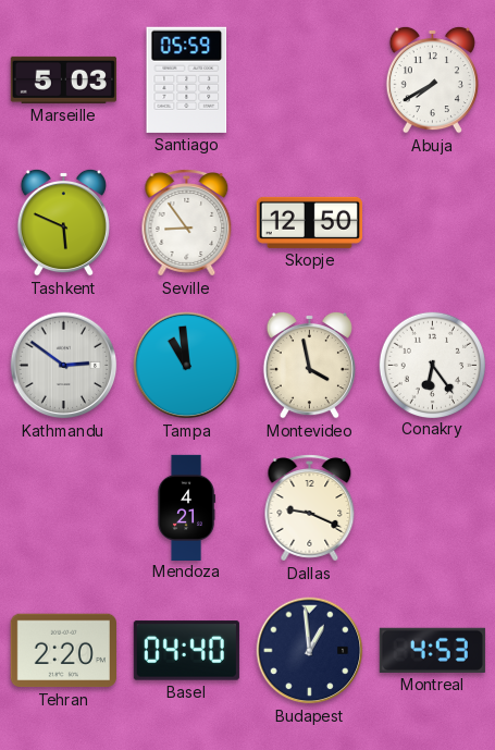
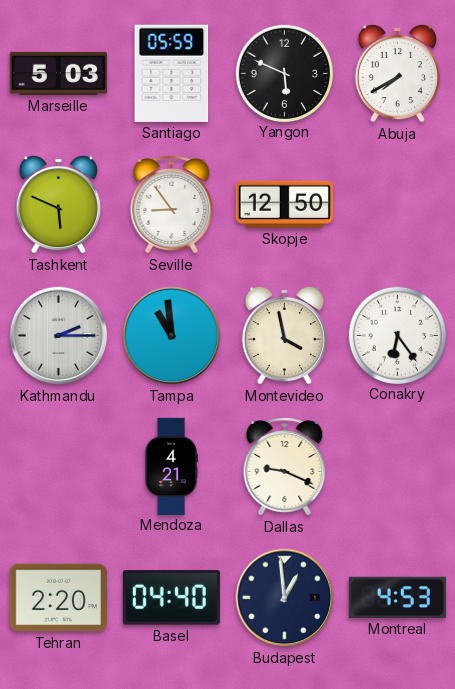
Yangon: none -> 5:49
Kathmandu: 2:51 -> 2:15
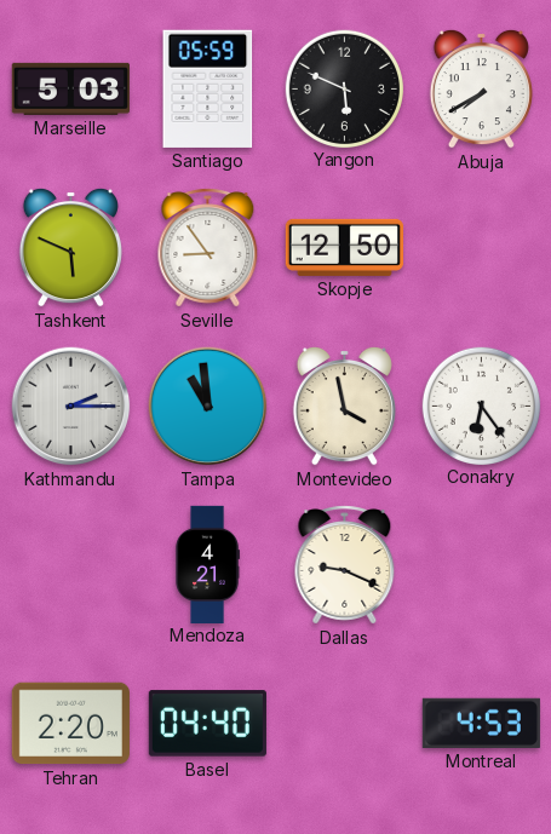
Budapest: 12:59 -> none
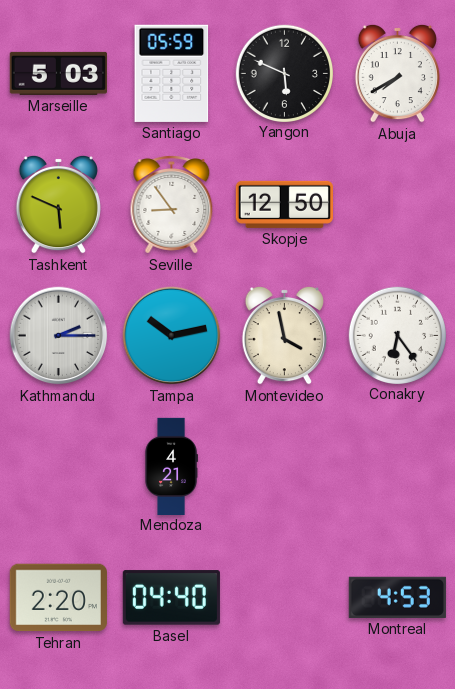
Tampa: 10:59 -> 10:13
Dallas: 9:19 -> none
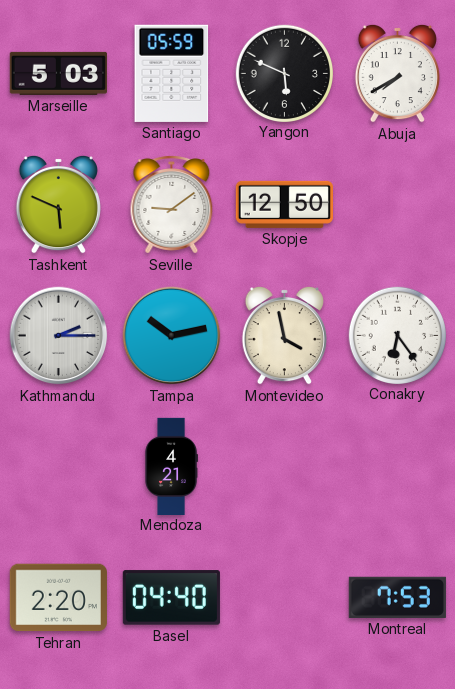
Seville: 8:54 -> 9:09
Montreal: 4:53 -> 7:53
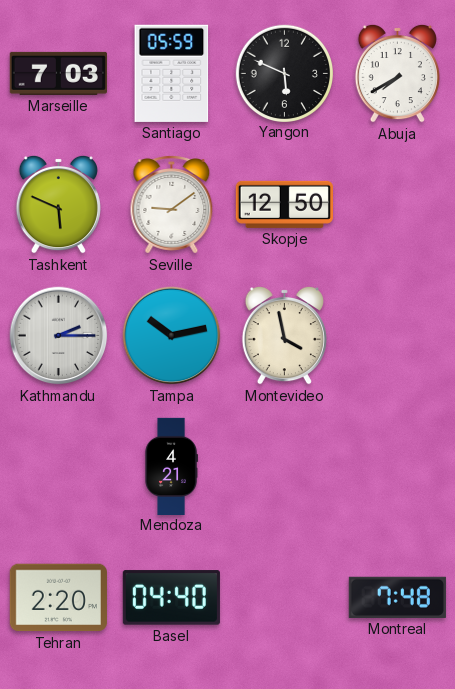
Marseille: 5:03 -> 7:03
Conakry: 6:24 -> none
Montreal: 7:53 -> 7:48
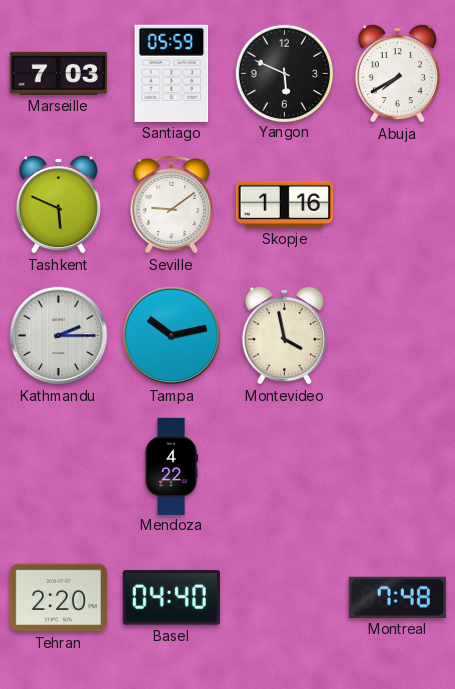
Skopje: 12:50 -> 1:16
Mendoza: 4:21 -> 4:22
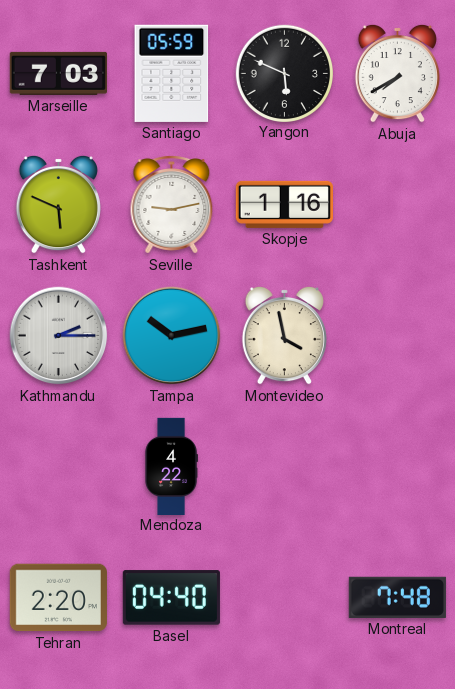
Seville: 9:09 -> 9:13
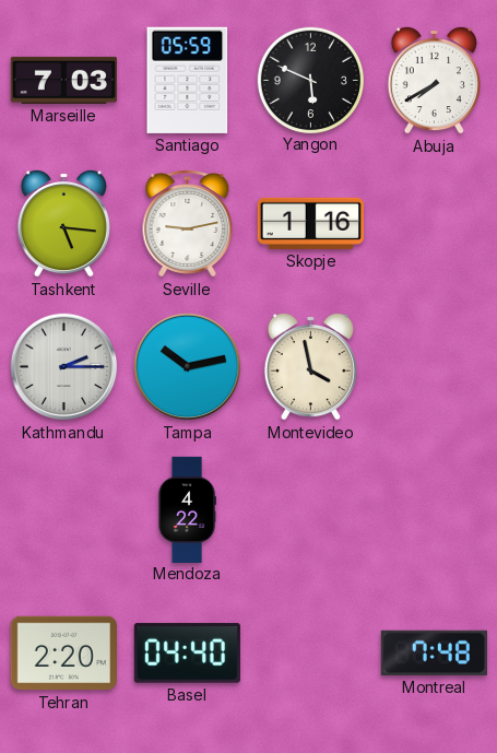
Tashkent: 5:49 -> 5:16
